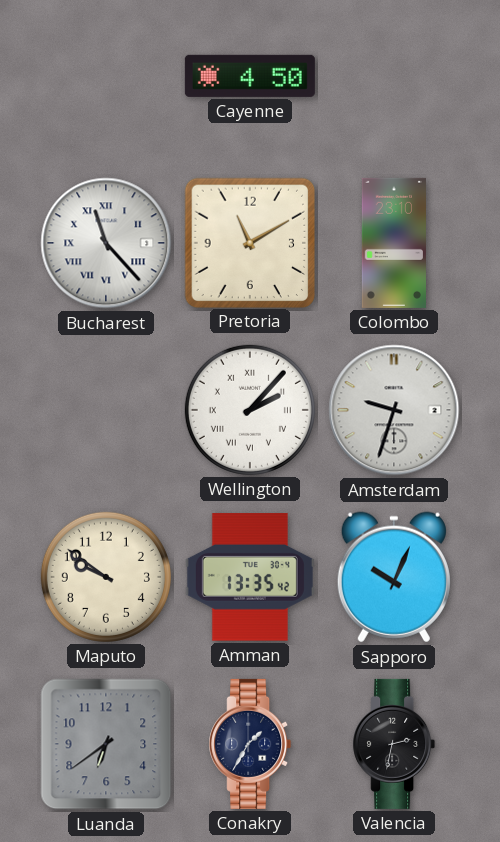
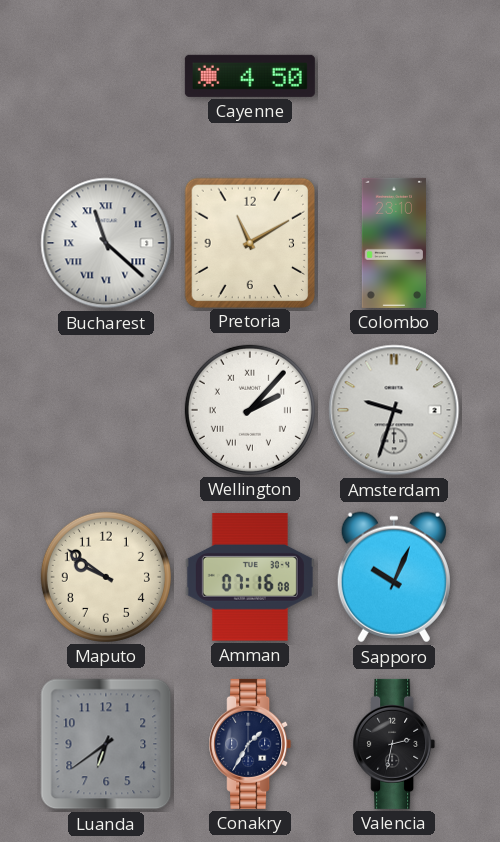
Bucharest: 11:23 -> 11:22
Amman: 13:35 -> 07:16
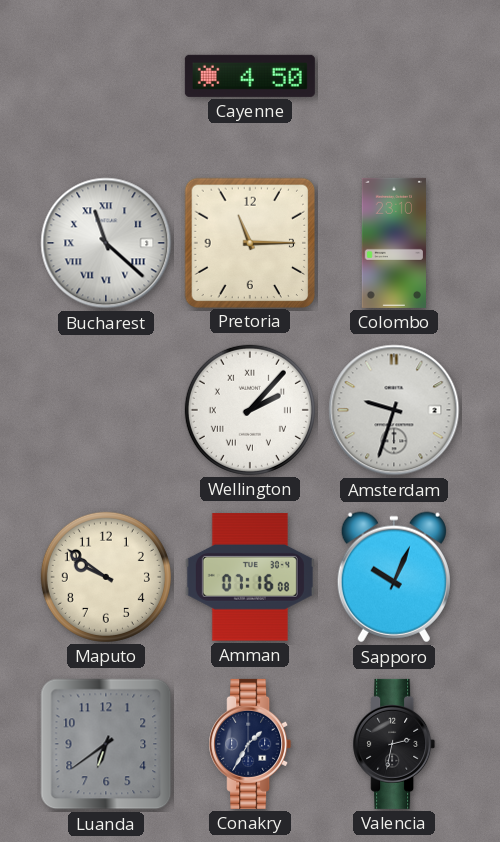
Pretoria: 11:10 -> 11:15
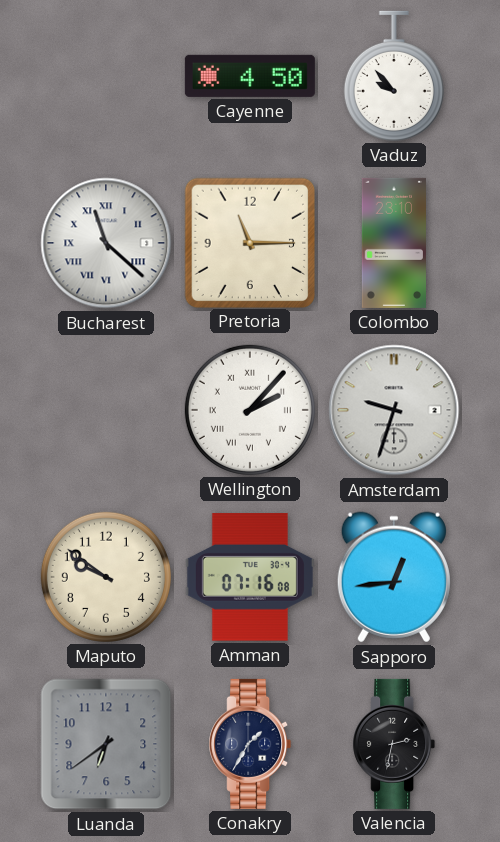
Vaduz: none -> 9:53
Sapporo: 10:04 -> 12:44
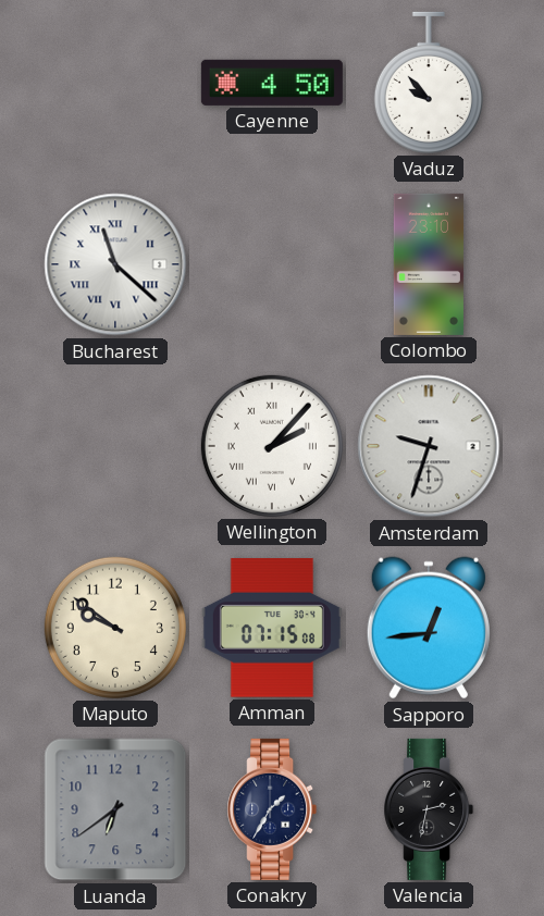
Pretoria: 11:15 -> none
Amman: 07:16 -> 07:15
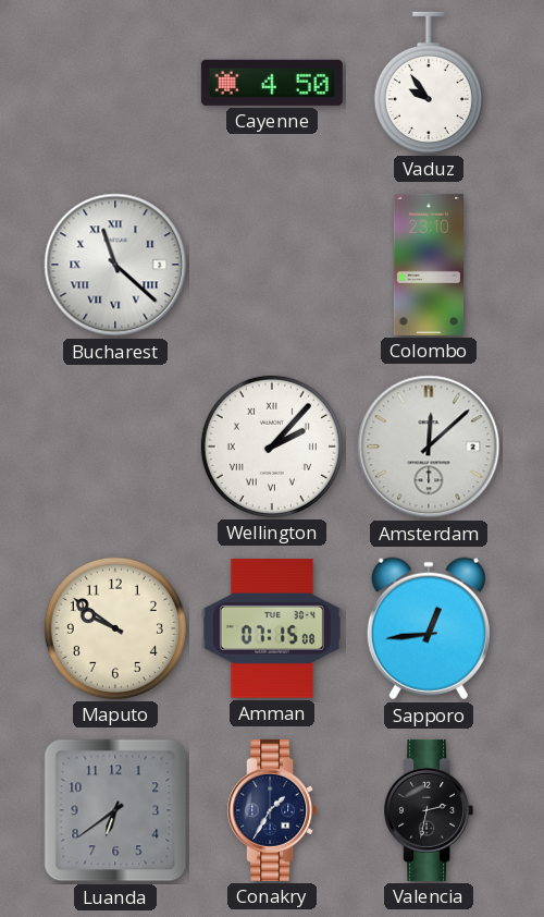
Vaduz: 9:53 -> 9:54
Amsterdam: 9:33 -> 12:08
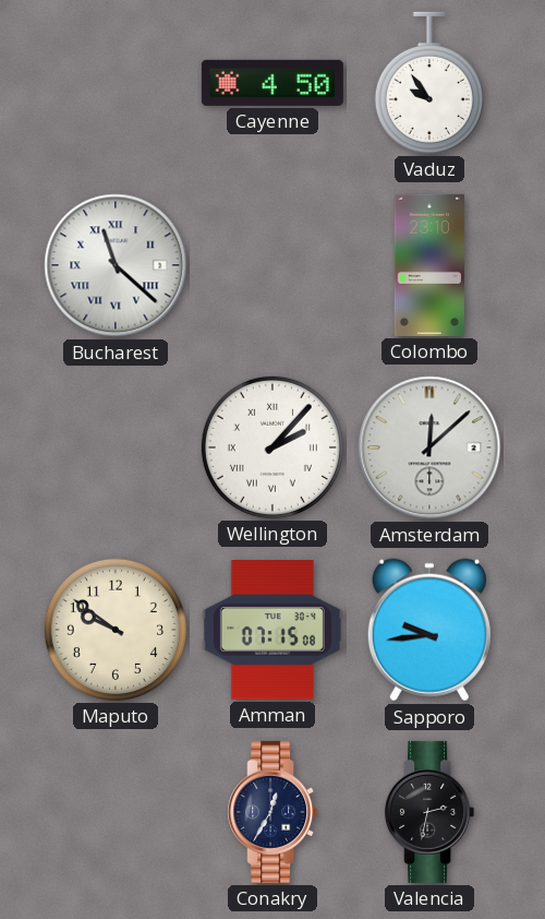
Sapporo: 12:44 -> 9:44
Luanda: 6:39 -> none
Conakry: 1:35 -> 12:35
